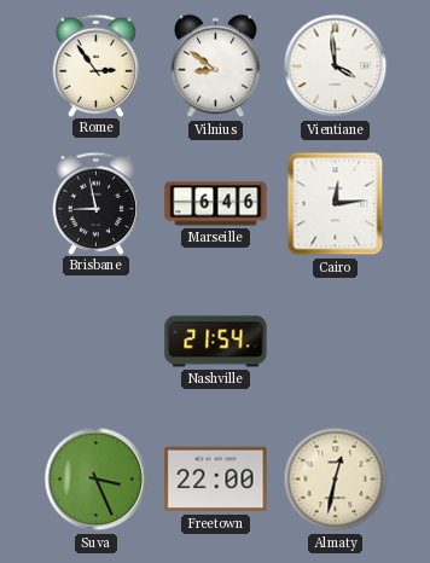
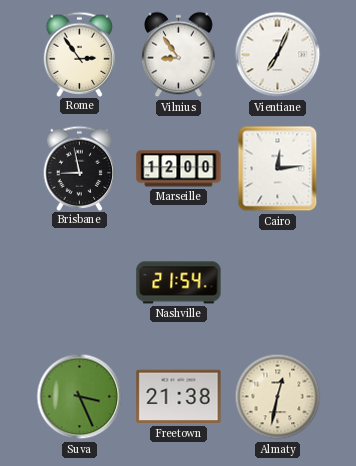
Vilnius: 8:51 -> 8:54
Vientiane: 3:59 -> 7:04
Marseille: 6:46 -> 12:00
Freetown: 22:00 -> 21:38
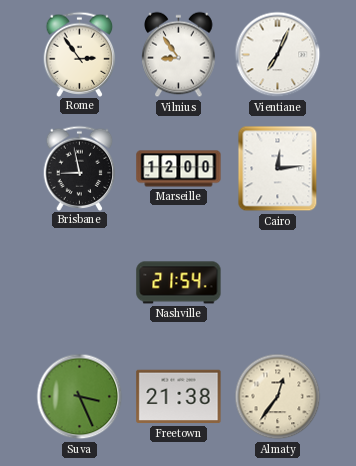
Almaty: 12:32 -> 12:36
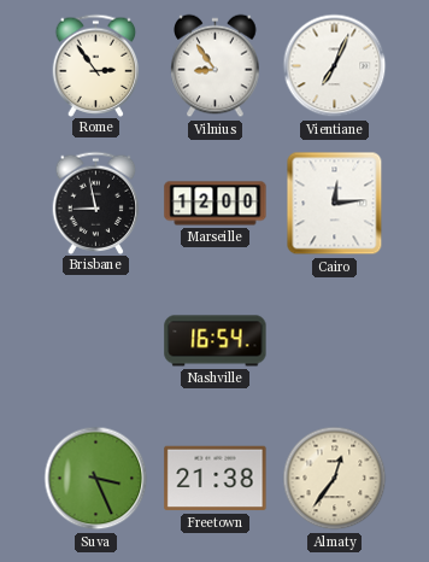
Nashville: 21:54 -> 16:54
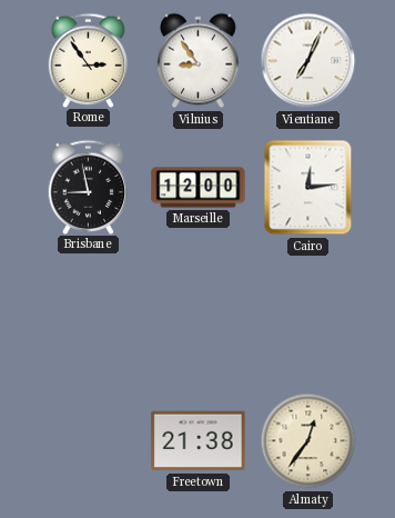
Nashville: 16:54 -> none
Suva: 3:26 -> none
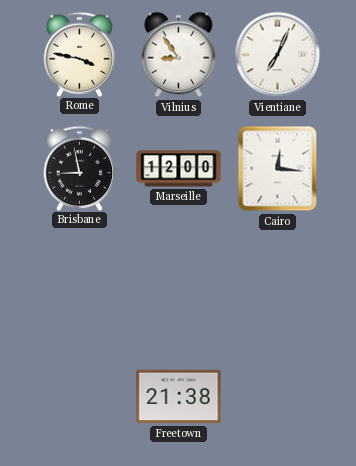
Rome: 2:54 -> 3:47
Cairo: 12:14 -> 12:16
Almaty: 12:36 -> none
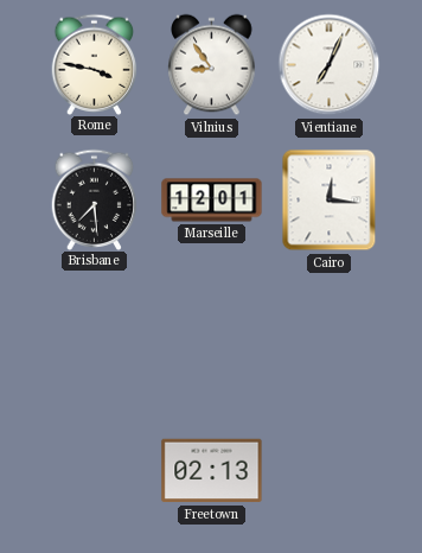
Brisbane: 8:58 -> 7:29
Marseille: 12:00 -> 12:01
Freetown: 21:38 -> 02:13
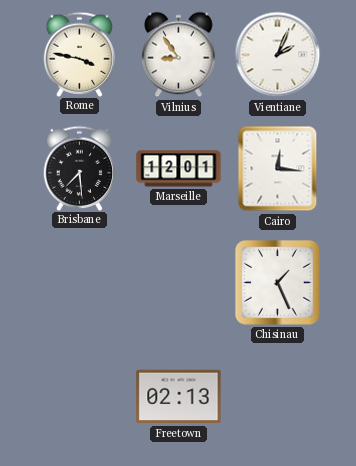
Vientiane: 7:04 -> 2:04
Chisinau: none -> 1:26
